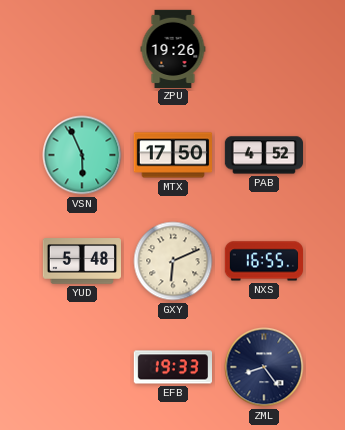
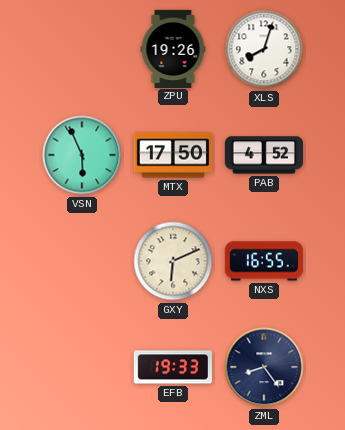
XLS: none -> 8:03
YUD: 5:48 -> none
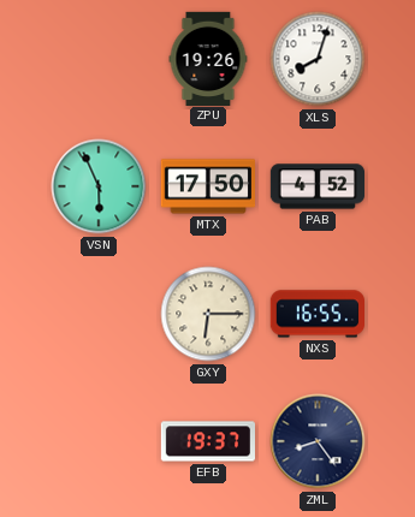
GXY: 6:11 -> 6:15
EFB: 19:33 -> 19:37
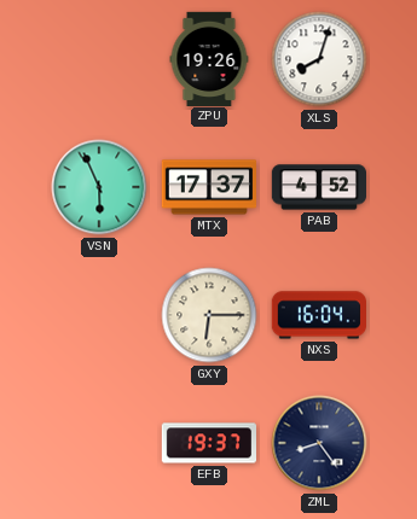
MTX: 17:50 -> 17:37
NXS: 16:55 -> 16:04
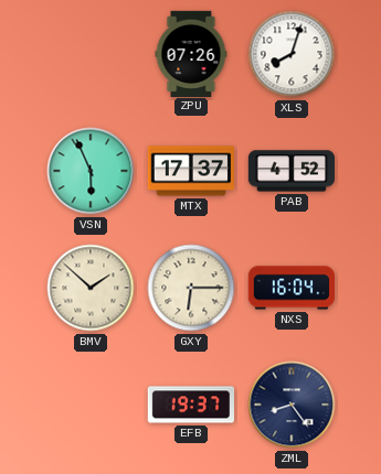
ZPU: 19:26 -> 07:26
BMV: none -> 1:52
